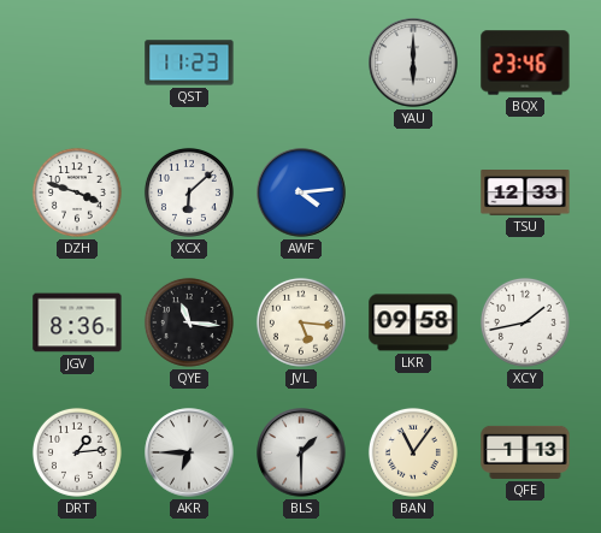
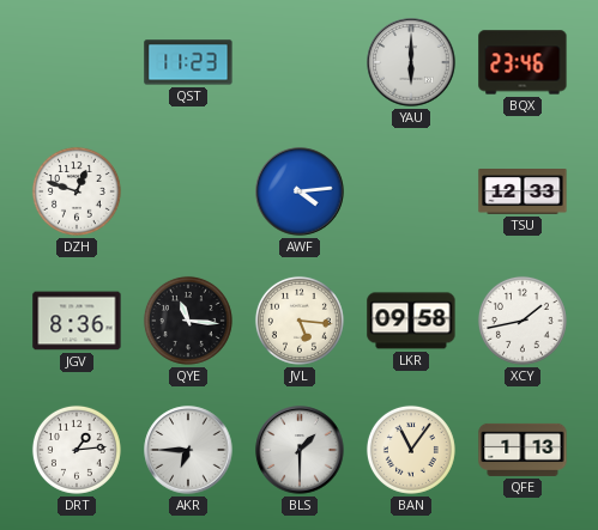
DZH: 3:48 -> 12:48
XCX: 6:08 -> none
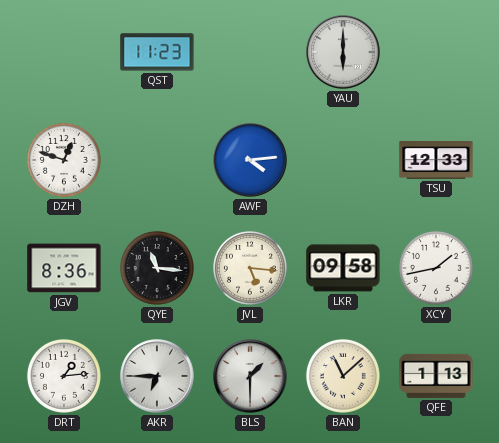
BQX: 23:46 -> none
BAN: 11:06 -> 11:08
